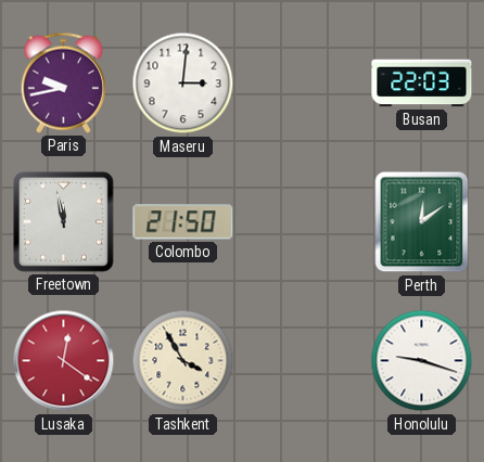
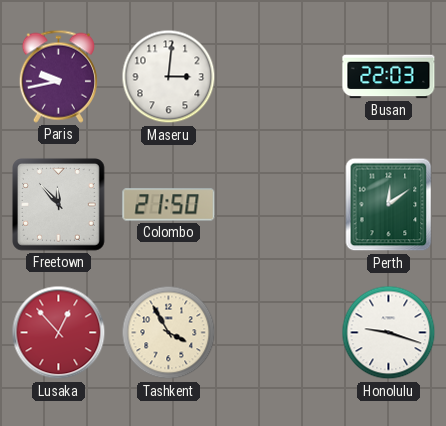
Freetown: 11:58 -> 11:53
Lusaka: 12:21 -> 12:53
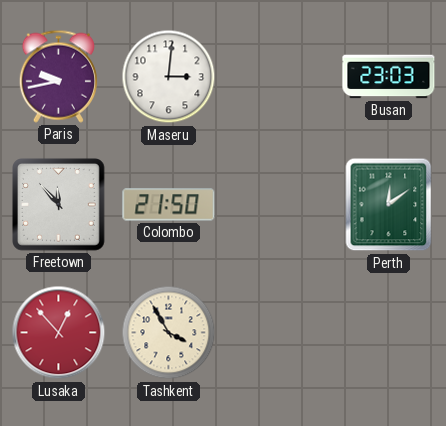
Busan: 22:03 -> 23:03
Honolulu: 9:18 -> none
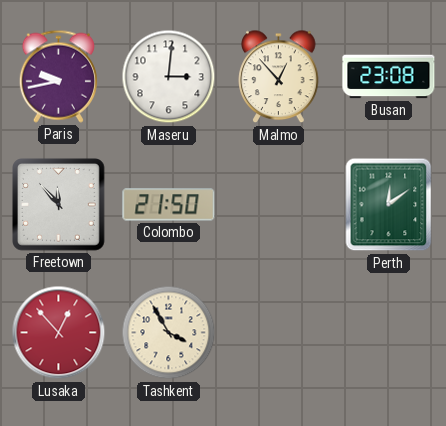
Malmo: none -> 12:53
Busan: 23:03 -> 23:08
